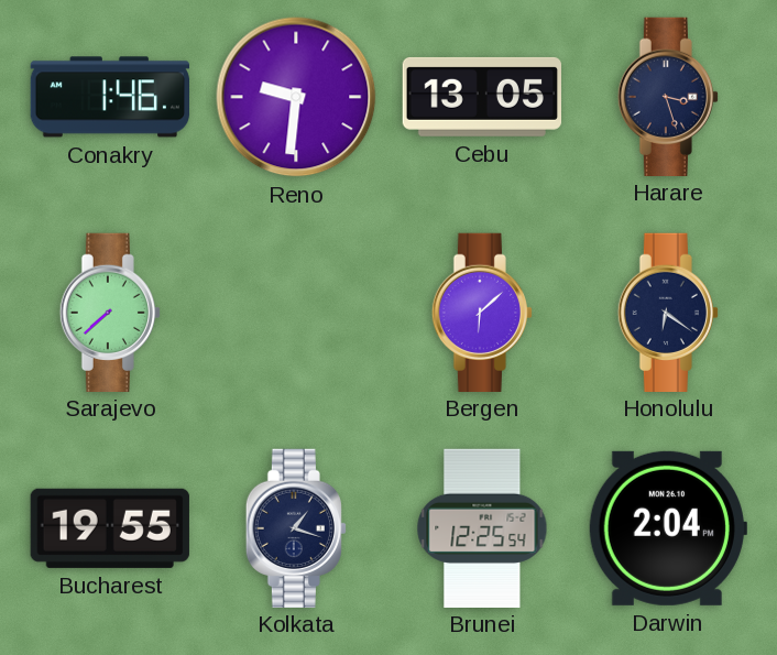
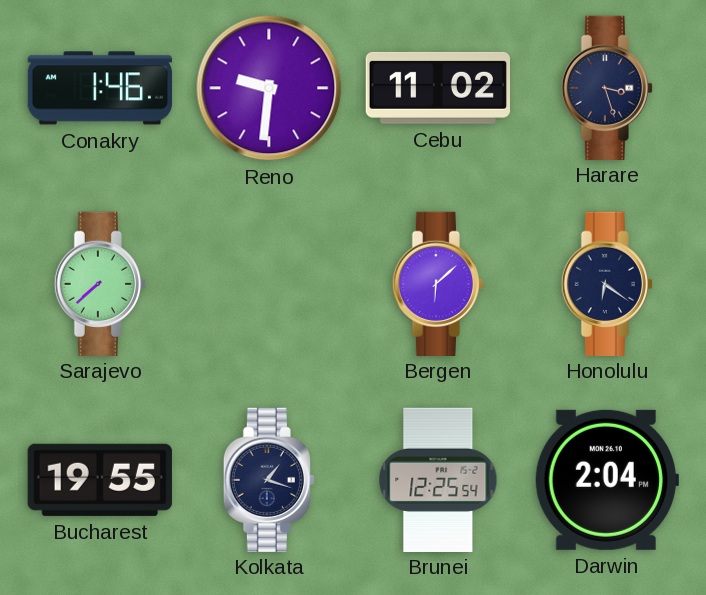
Cebu: 13:05 -> 11:02
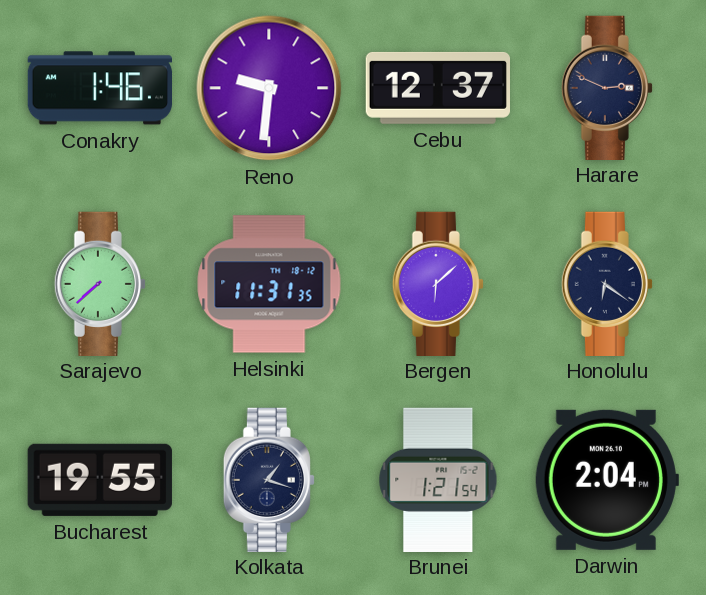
Cebu: 11:02 -> 12:37
Harare: 3:27 -> 2:49
Helsinki: none -> 11:31
Brunei: 12:25 -> 1:21
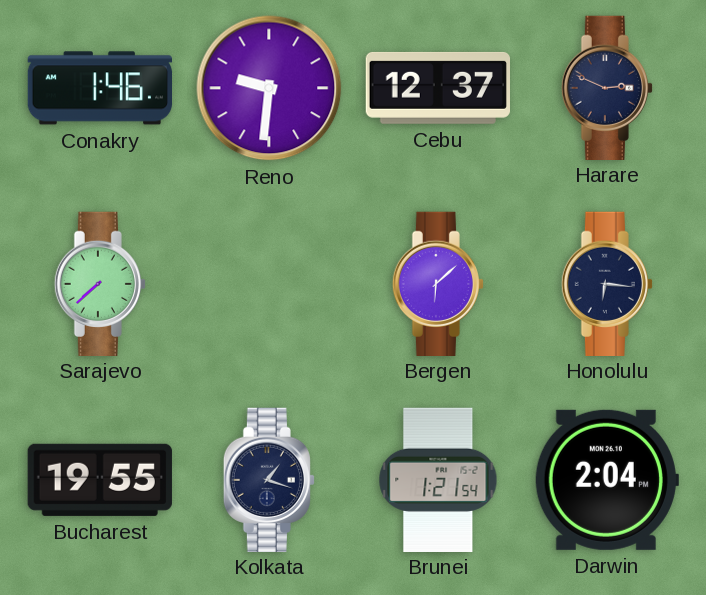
Helsinki: 11:31 -> none
Honolulu: 6:21 -> 6:16
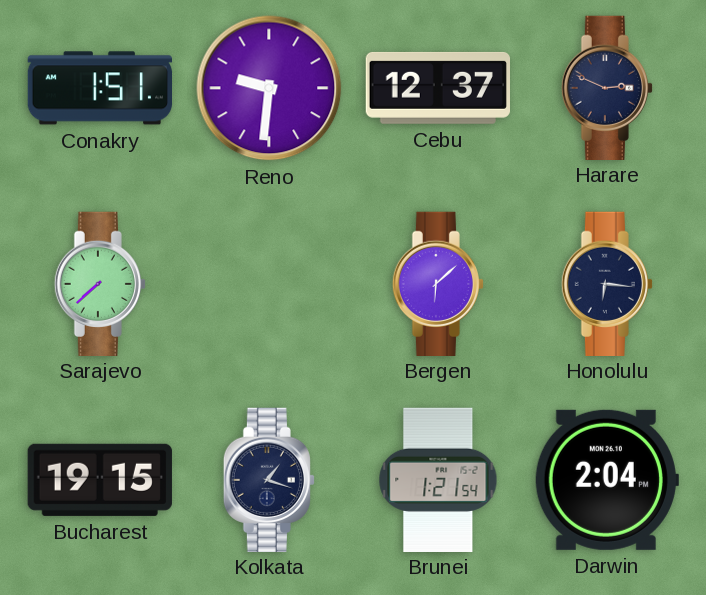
Conakry: 1:46 -> 1:51
Bucharest: 19:55 -> 19:15
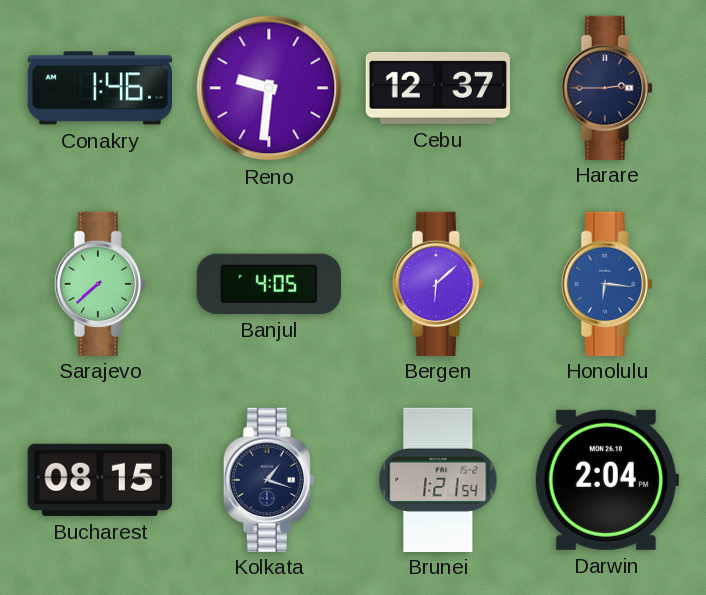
Conakry: 1:51 -> 1:46
Harare: 2:49 -> 2:45
Banjul: none -> 4:05
Honolulu dial: navy -> blue
Bucharest: 19:15 -> 08:15
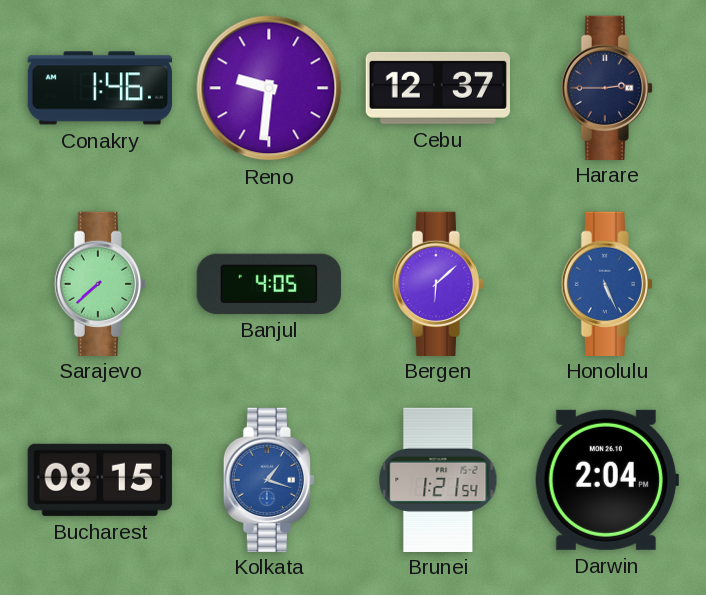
Honolulu: 6:16 -> 5:26
Kolkata dial: navy -> blue
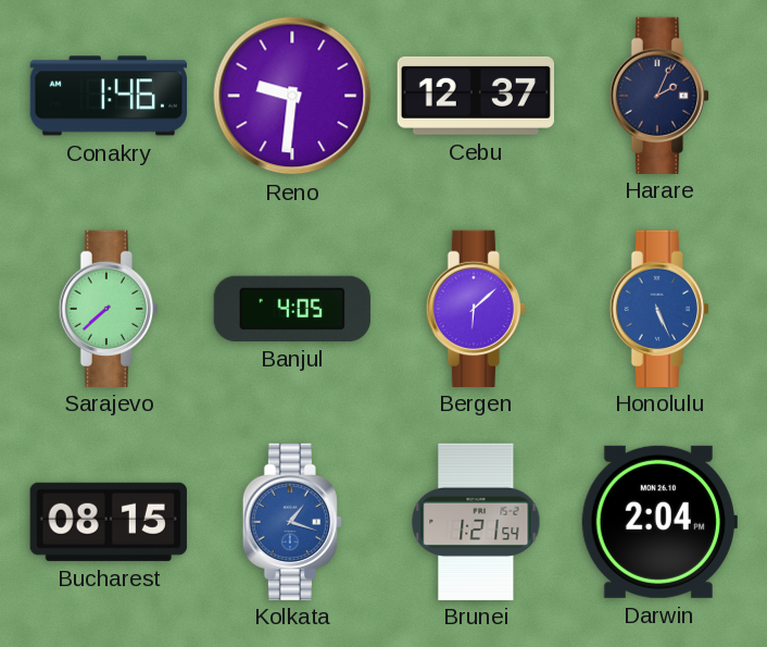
Harare: 2:45 -> 2:04
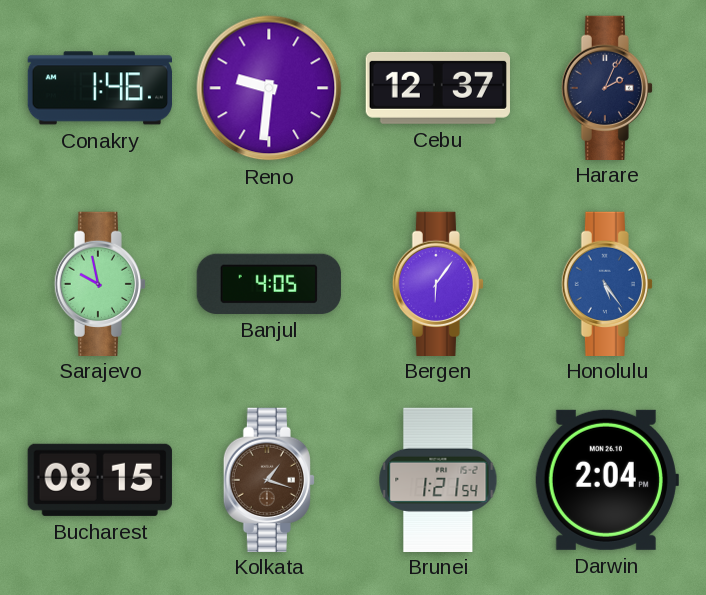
Sarajevo: 7:38 -> 9:58
Bergen: 6:08 -> 6:06
Honolulu: 5:26 -> 5:24
Kolkata dial: blue -> brown
